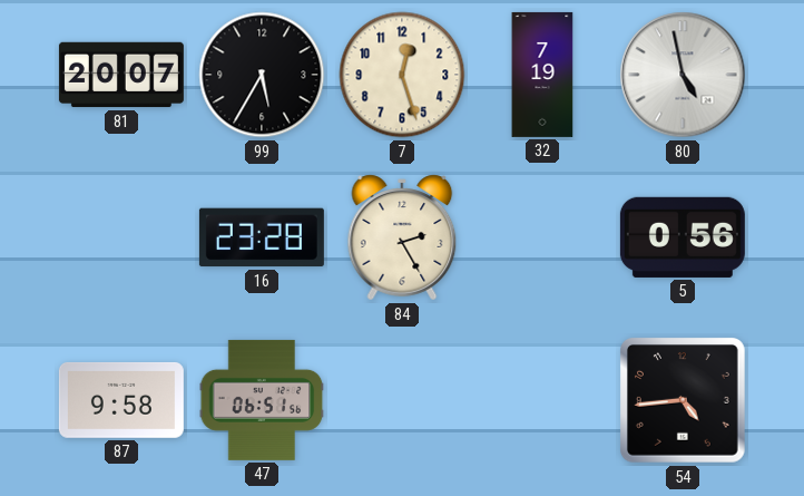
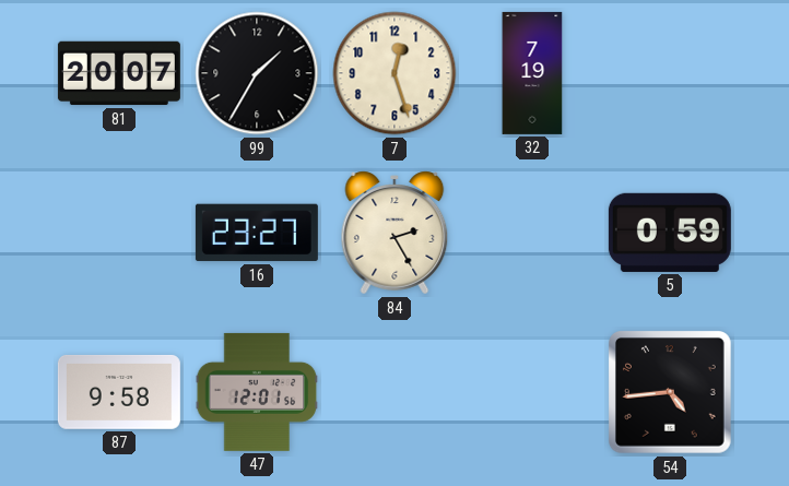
99: 5:35 -> 1:35
80: 4:58 -> none
16: 23:28 -> 23:27
5: 0:56 -> 0:59
47: 06:51 -> 12:01
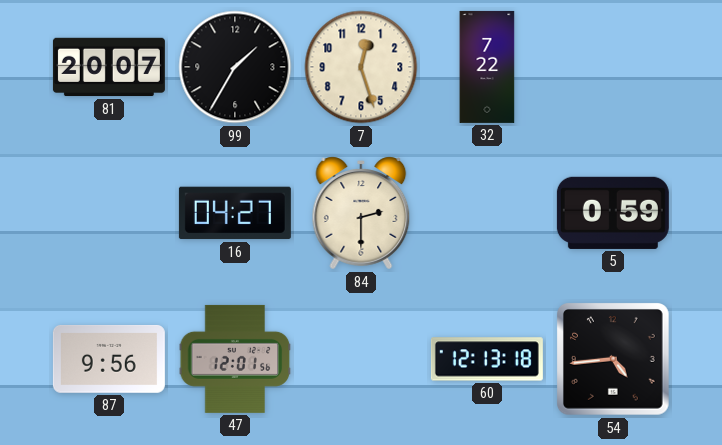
32: 7:19 -> 7:22
16: 23:27 -> 04:27
84: 2:25 -> 2:30
87: 9:58 -> 9:56
60: none -> 12:13
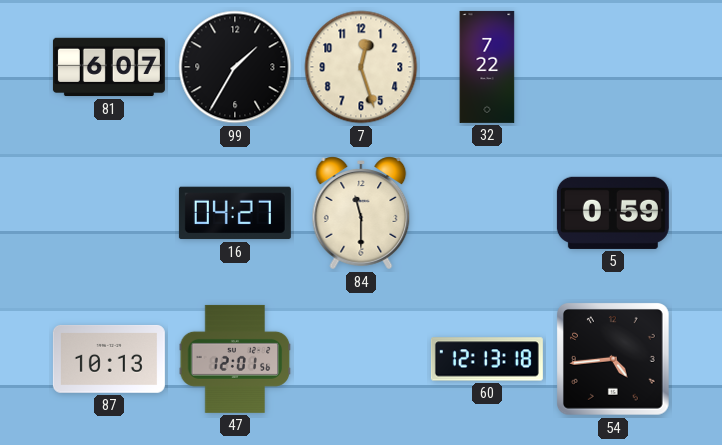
81: 20:07 -> 6:07
84: 2:30 -> 11:30
87: 9:56 -> 10:13
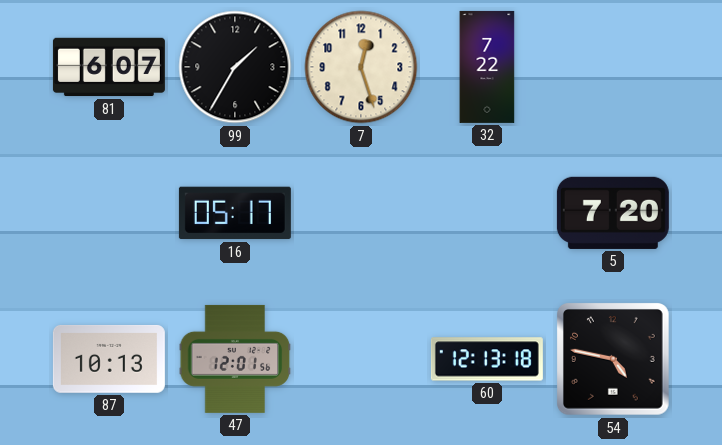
16: 04:27 -> 05:17
84: 11:30 -> none
5: 0:59 -> 7:20
54: 4:44 -> 4:47
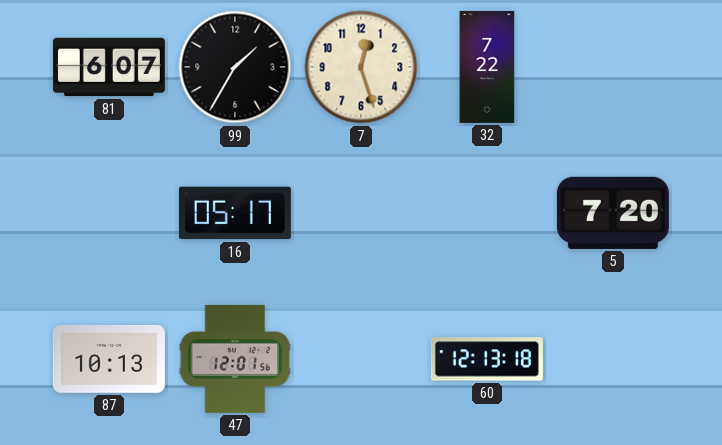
54: 4:47 -> none
